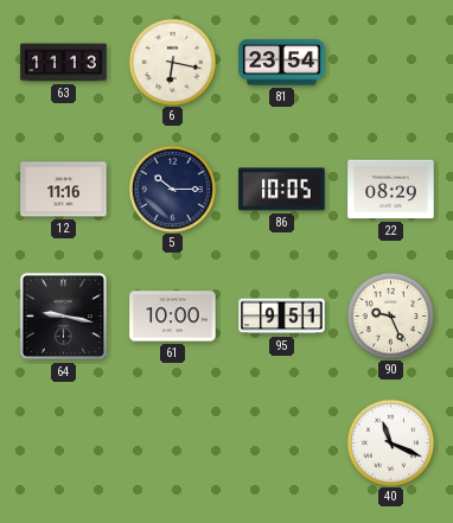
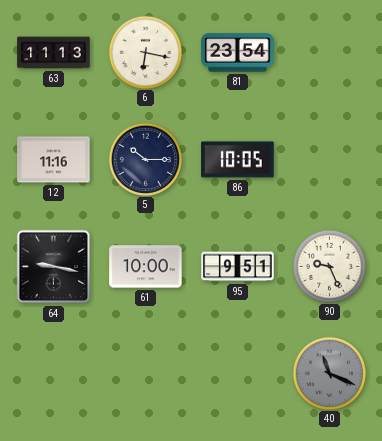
22: 08:29 -> none
40 dial: white -> grey
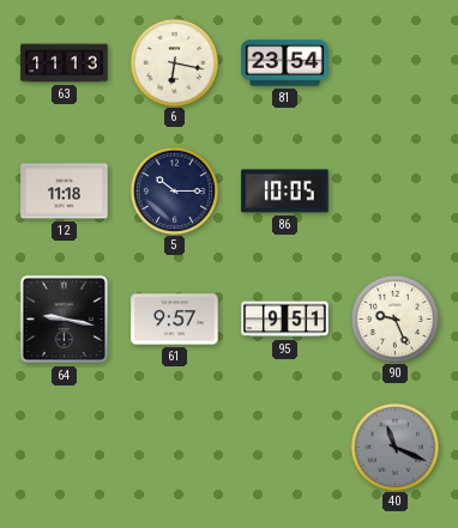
12: 11:16 -> 11:18
61: 10:00 -> 9:57
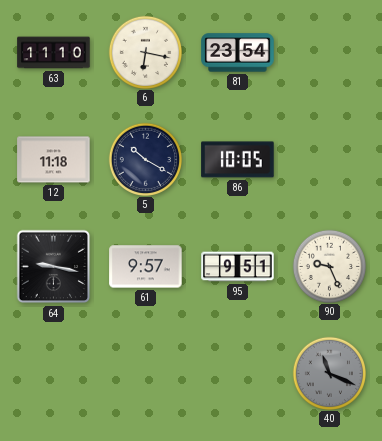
63: 11:13 -> 11:10
5: 10:15 -> 10:20
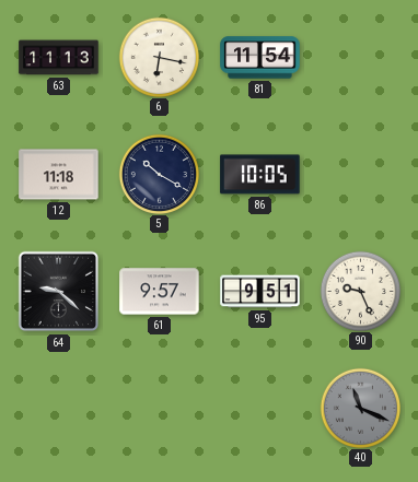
63: 11:10 -> 11:13
81: 23:54 -> 11:54
64: 9:17 -> 9:22
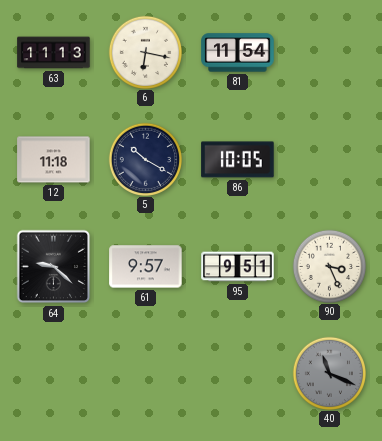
90: 9:26 -> 3:26
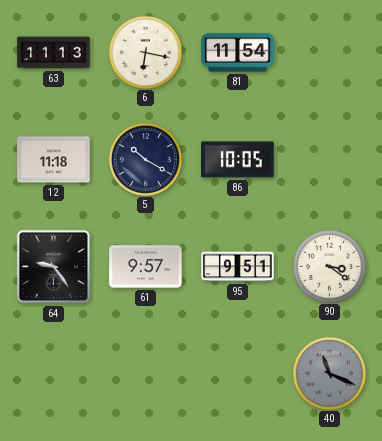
64: 9:22 -> 9:24
90: 3:26 -> 3:21
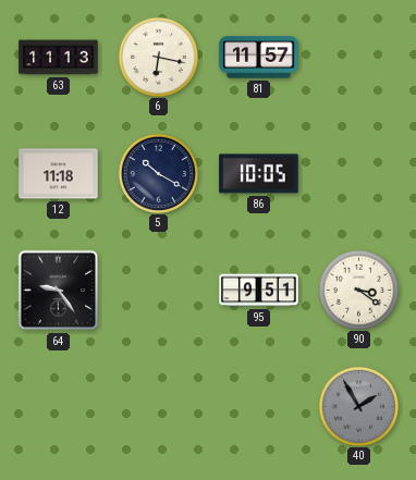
81: 11:54 -> 11:57
61: 9:57 -> none
40: 11:19 -> 1:55
